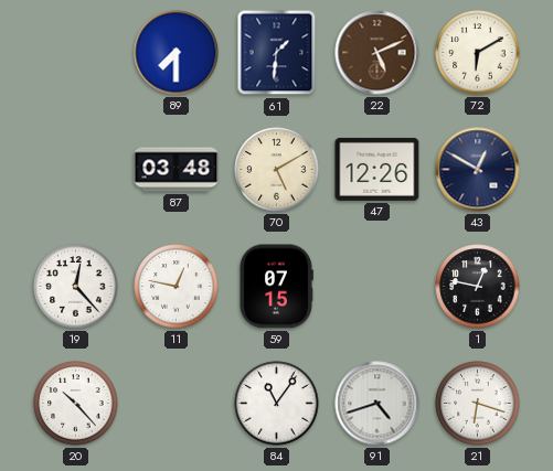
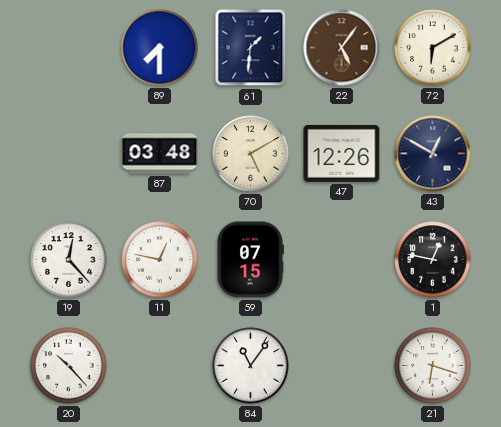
22: 5:11 -> 5:06
91: 4:42 -> none
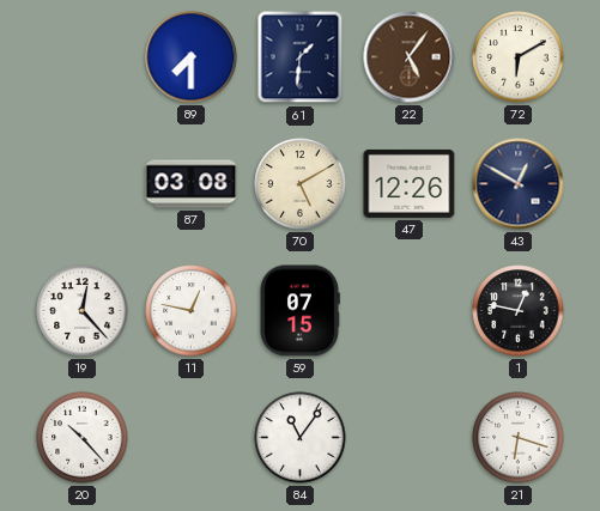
87: 03:48 -> 03:08
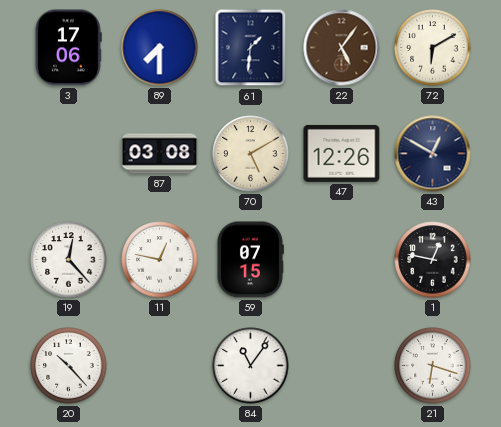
3: none -> 17:06
